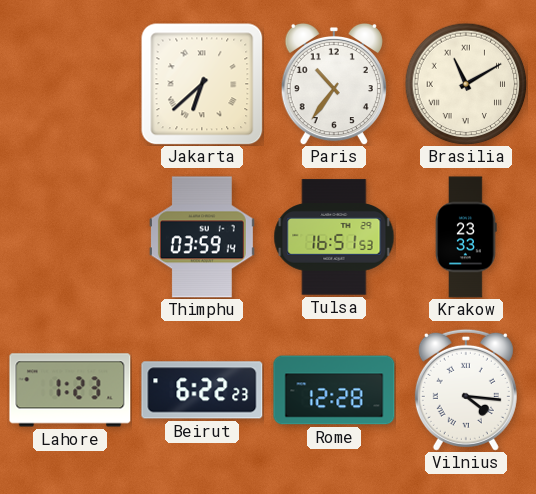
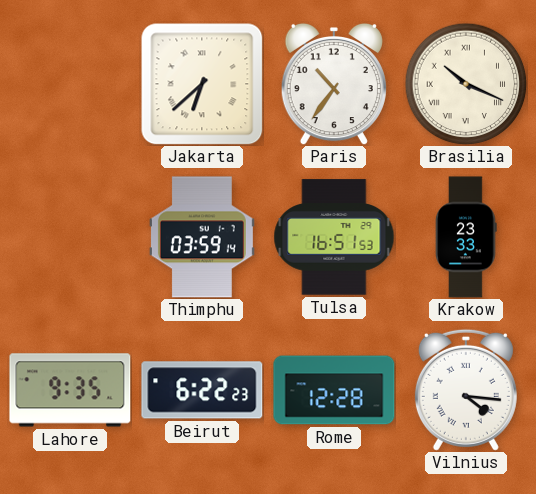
Brasilia: 11:10 -> 10:19
Lahore: 1:23 -> 9:35
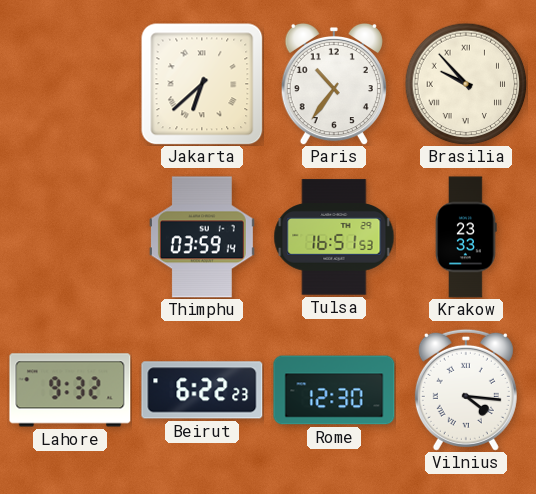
Brasilia: 10:19 -> 9:53
Lahore: 9:35 -> 9:32
Rome: 12:28 -> 12:30
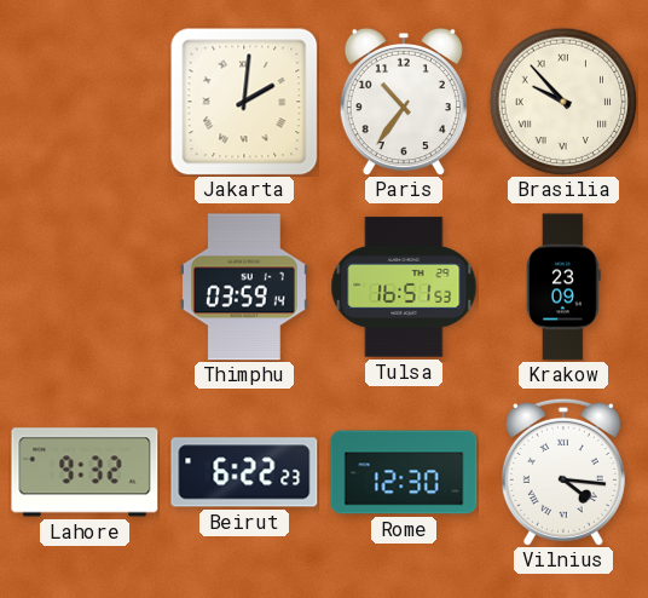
Jakarta: 6:38 -> 2:01
Krakow: 23:33 -> 23:09
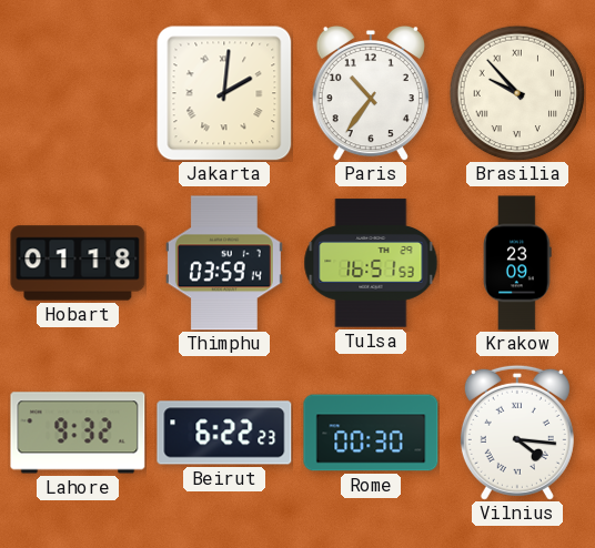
Hobart: none -> 01:18
Rome: 12:30 -> 00:30
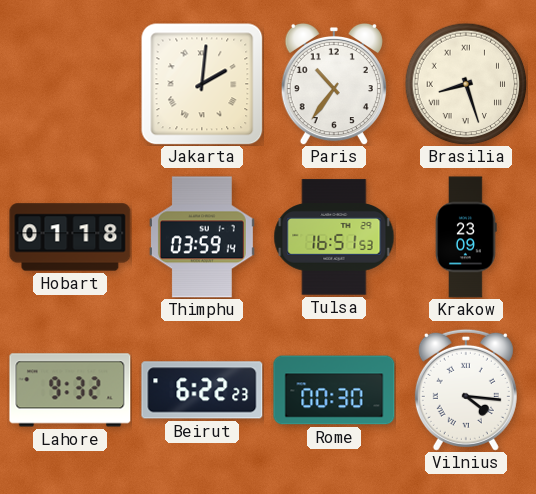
Brasilia: 9:53 -> 8:27
